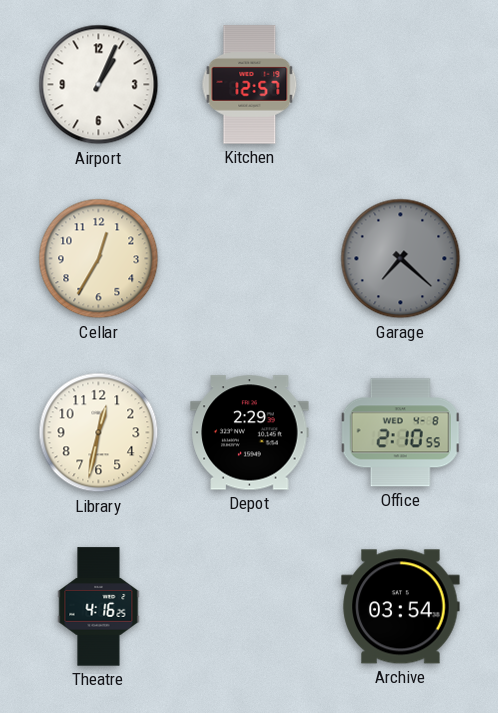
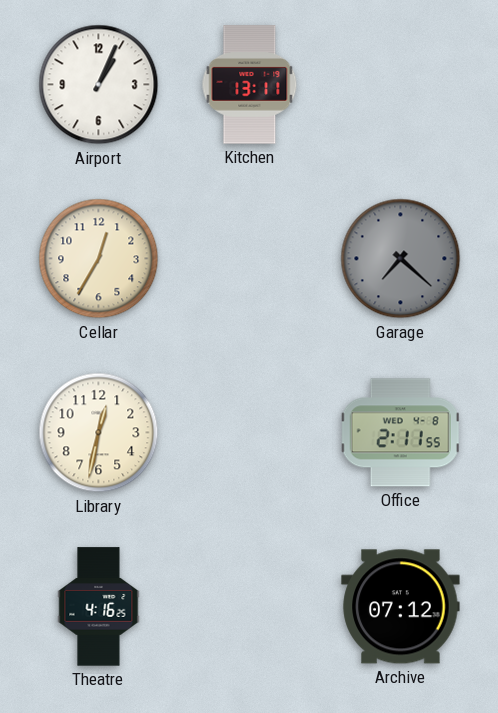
Kitchen: 12:57 -> 13:11
Depot: 2:29 -> none
Office: 2:10 -> 2:11
Archive: 03:54 -> 07:12
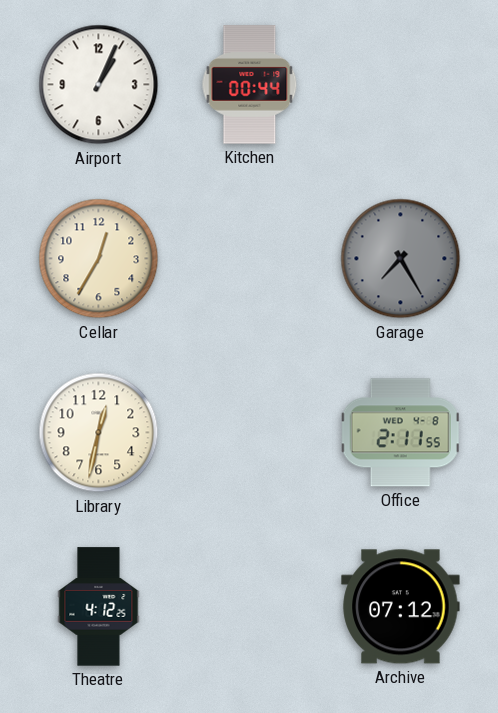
Kitchen: 13:11 -> 00:44
Garage: 7:22 -> 7:25
Theatre: 4:16 -> 4:12
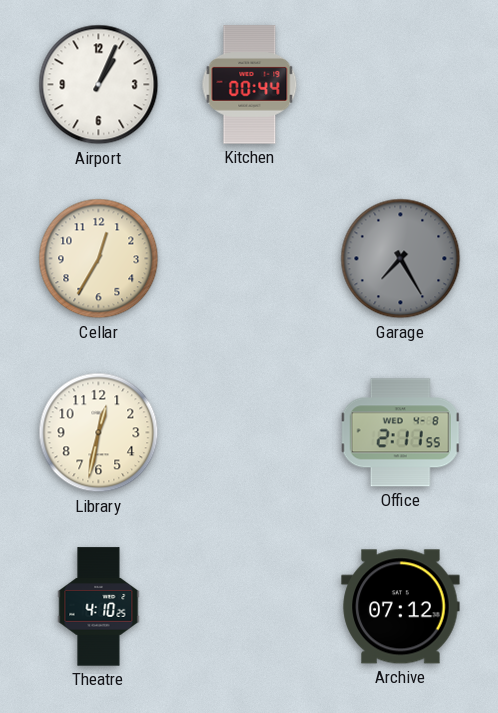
Theatre: 4:12 -> 4:10
